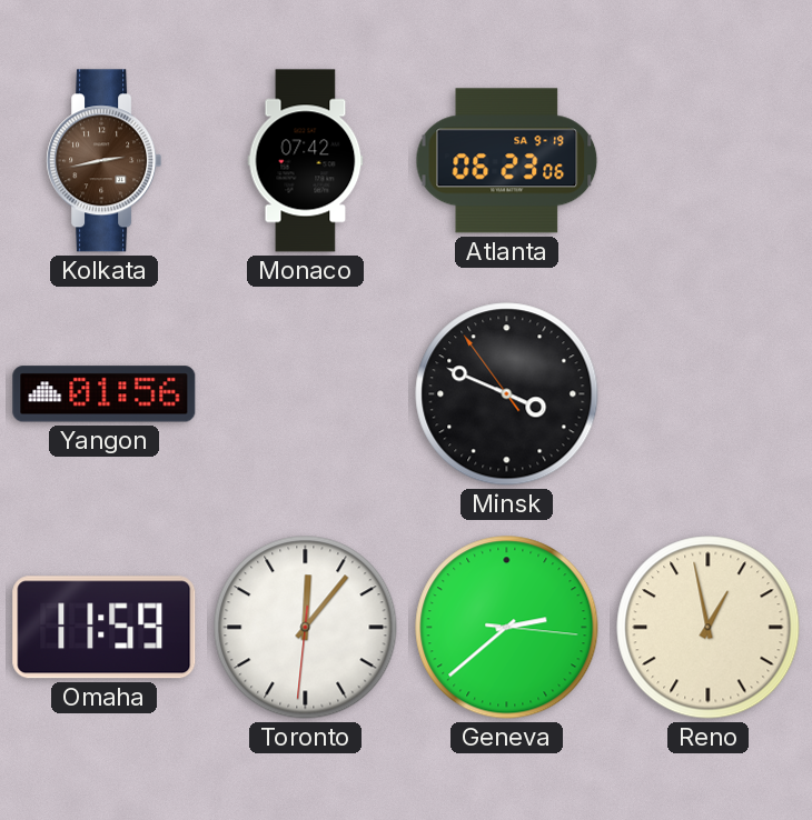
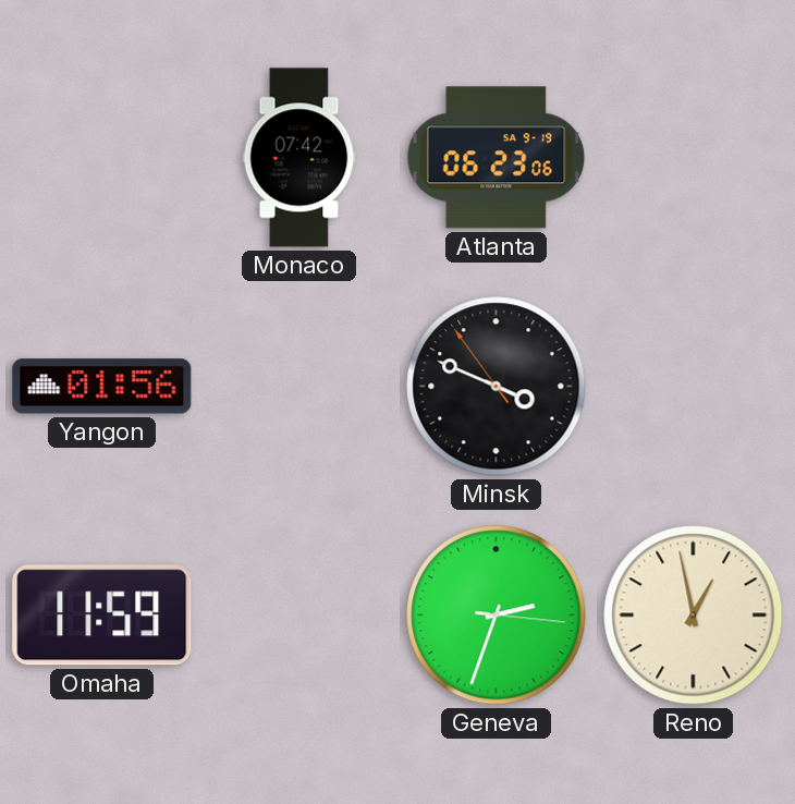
Kolkata: 2:43 -> none
Toronto: 12:06 -> none
Geneva: 2:38 -> 2:33
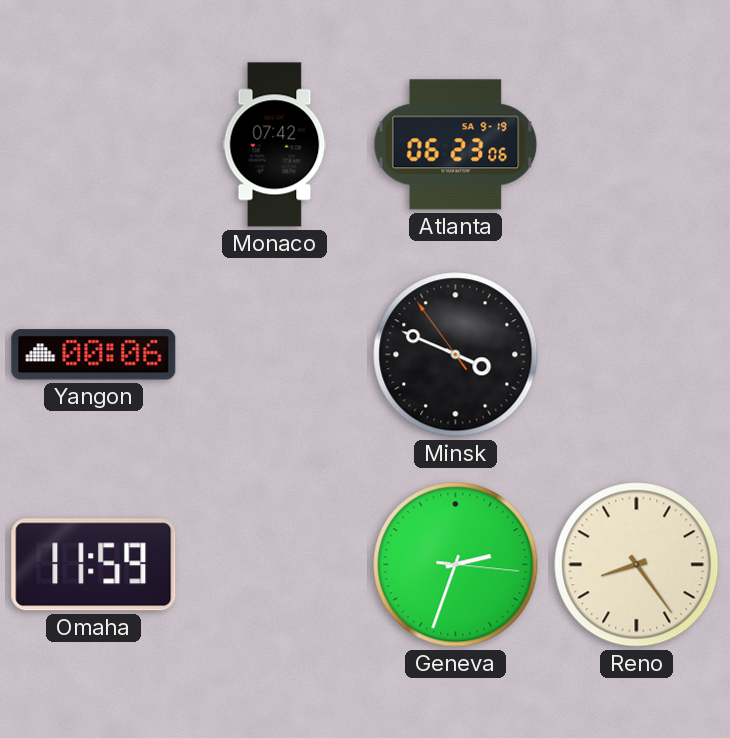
Yangon: 01:56 -> 00:06
Reno: 12:58 -> 8:24
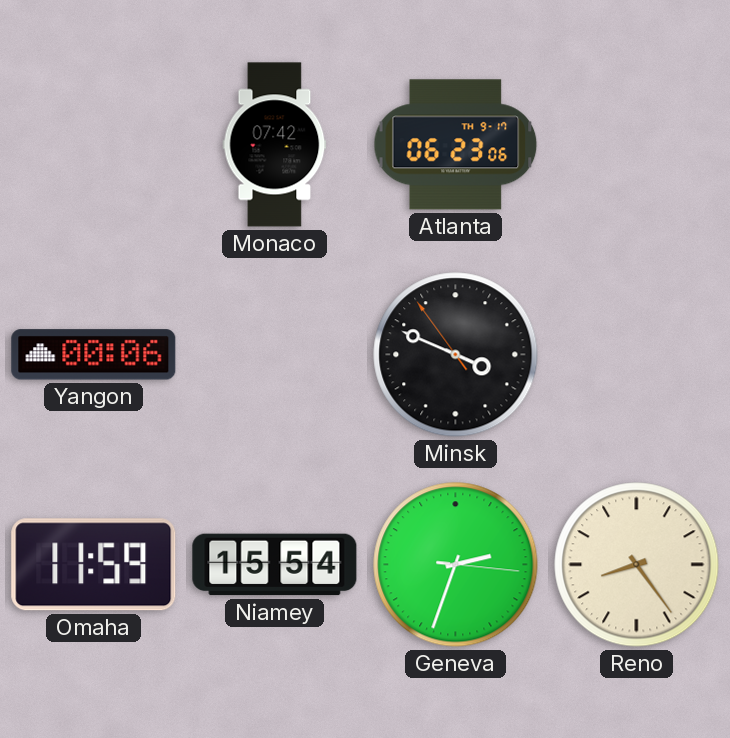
Atlanta date: SA 9-19 -> TH 9-17
Niamey: none -> 15:54
